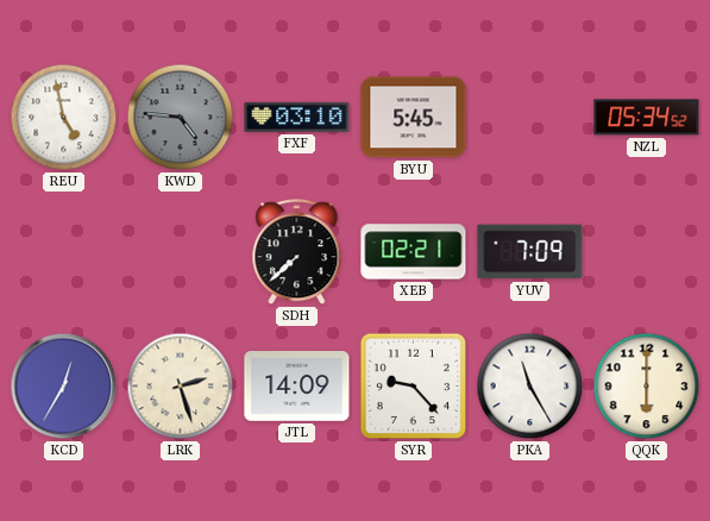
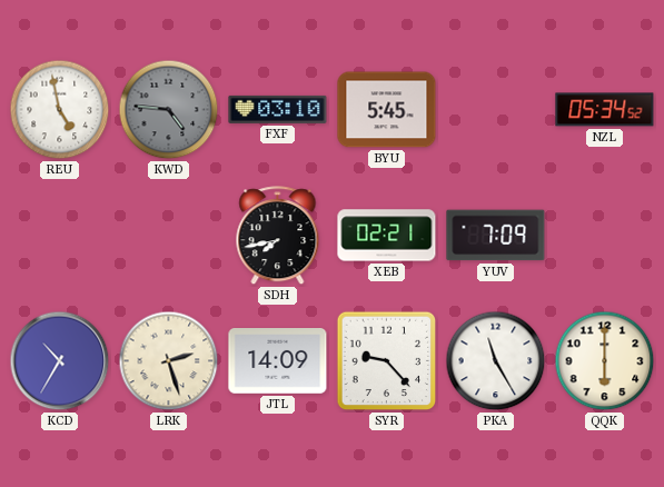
SDH: 7:38 -> 7:43
KCD: 12:35 -> 10:35
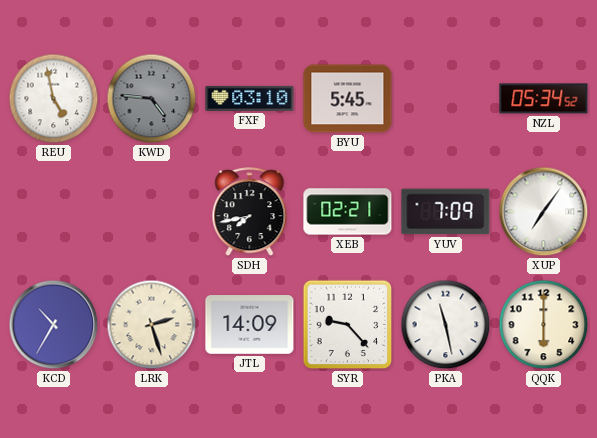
XUP: none -> 7:06
PKA: 11:25 -> 11:28
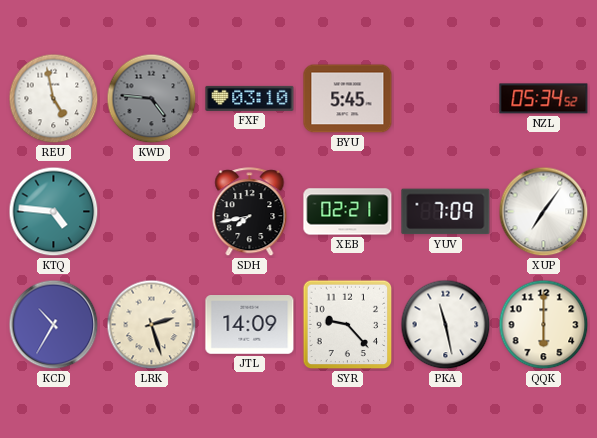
KTQ: none -> 4:46
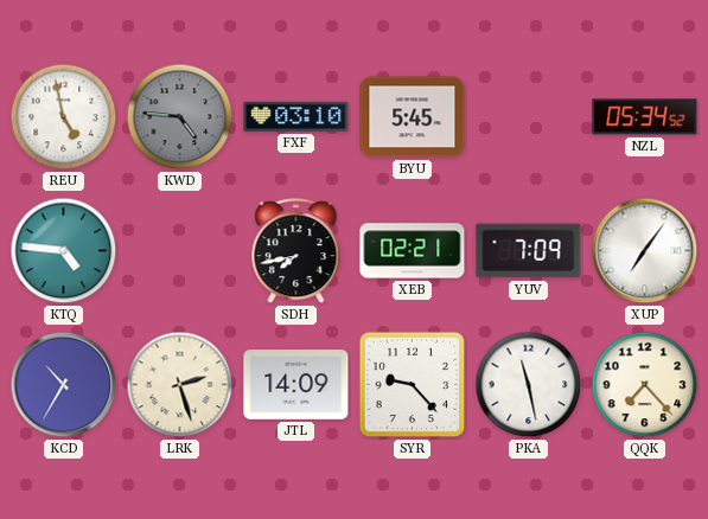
QQK: 6:00 -> 7:23
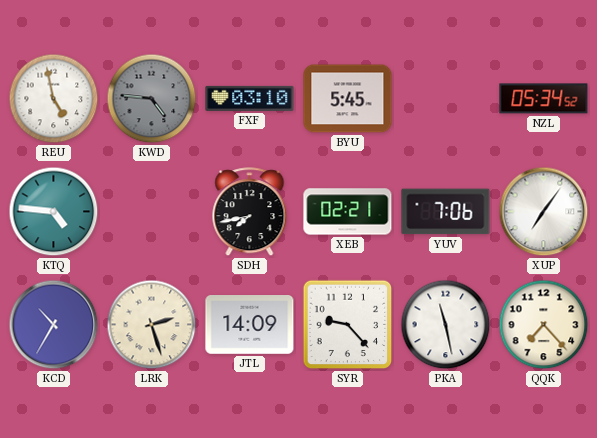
YUV: 7:09 -> 7:06
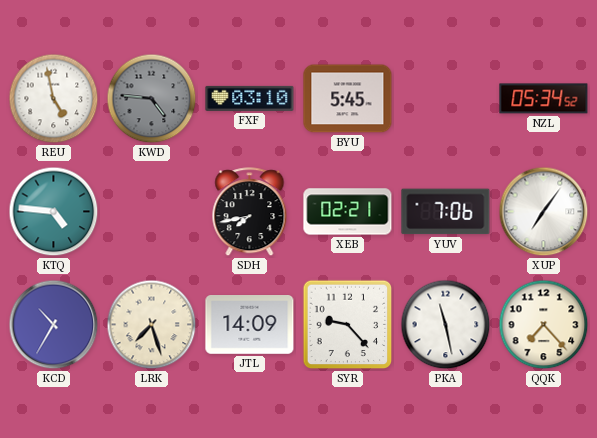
LRK: 2:27 -> 7:27
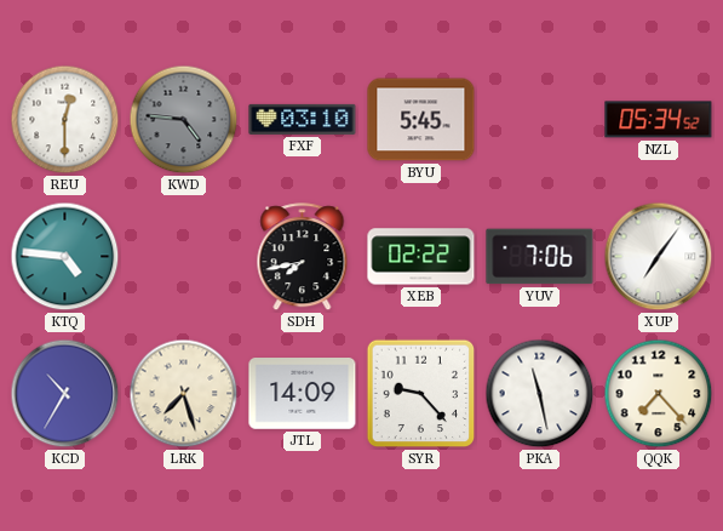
REU: 4:58 -> 12:30
XEB: 02:21 -> 02:22
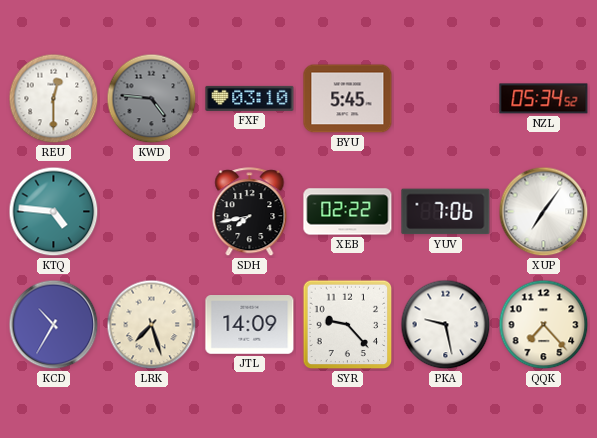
PKA: 11:28 -> 9:28
